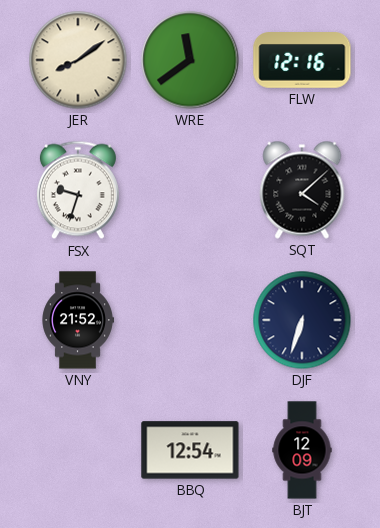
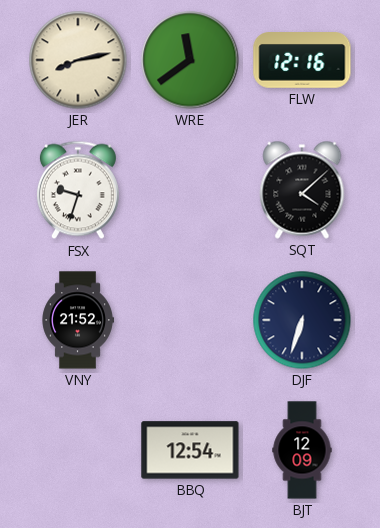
JER: 8:09 -> 8:13
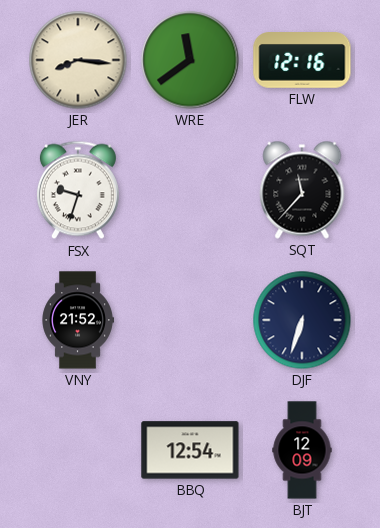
JER: 8:13 -> 8:16
SQT: 4:08 -> 11:37
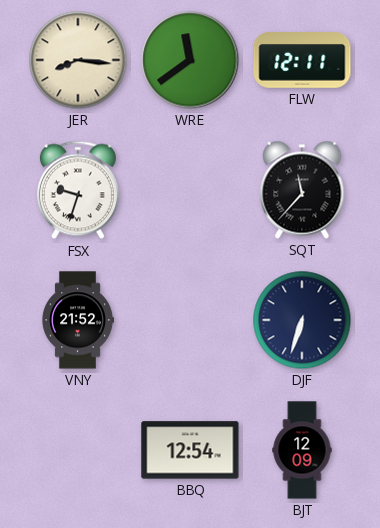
FLW: 12:16 -> 12:11
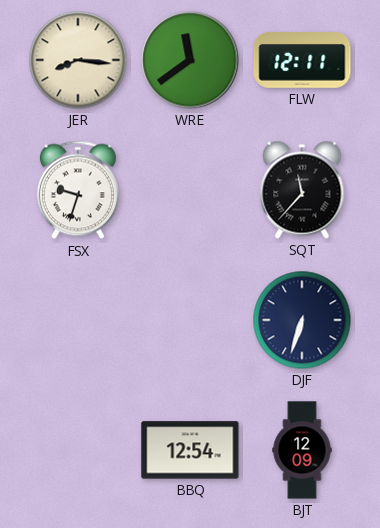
VNY: 21:52 -> none
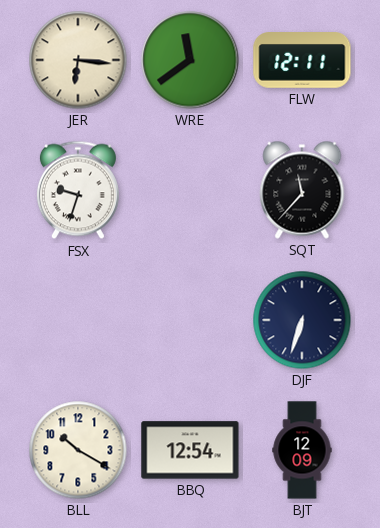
JER: 8:16 -> 6:16
BLL: none -> 10:20
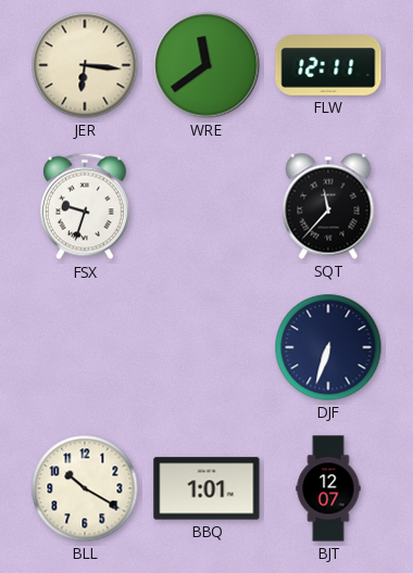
BBQ: 12:54 -> 1:01
BJT: 12:09 -> 12:07
